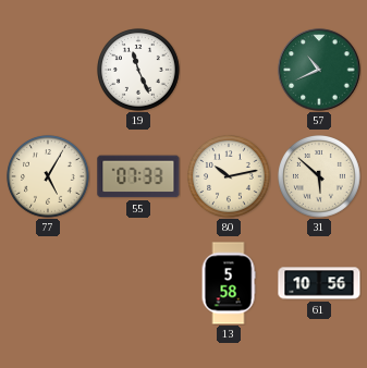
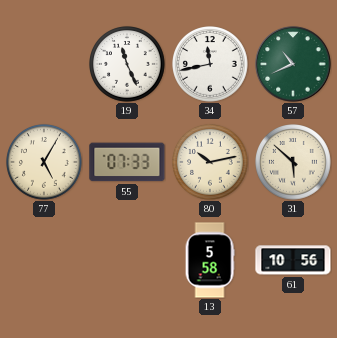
34: none -> 11:43
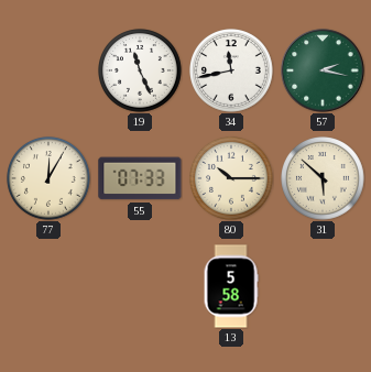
57: 10:41 -> 2:17
77: 5:05 -> 12:05
80: 10:13 -> 10:15
61: 10:56 -> none
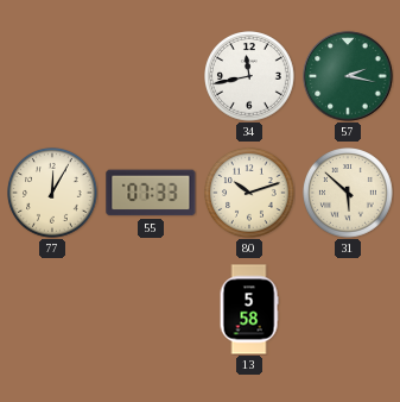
19: 11:26 -> none
80: 10:15 -> 10:12
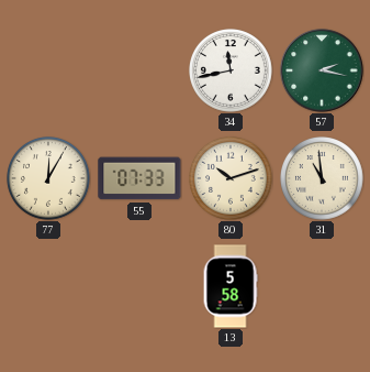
31: 5:52 -> 10:59
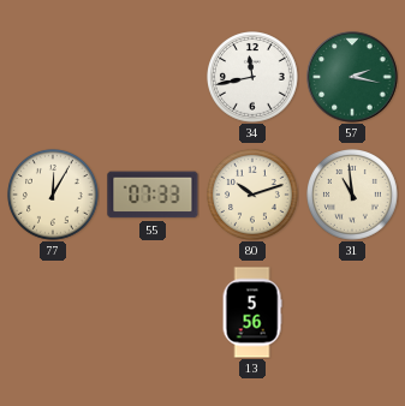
13: 5:58 -> 5:56
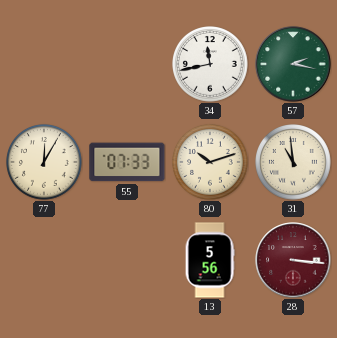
28: none -> 3:16
